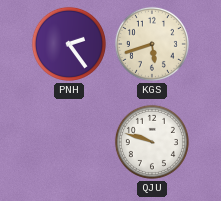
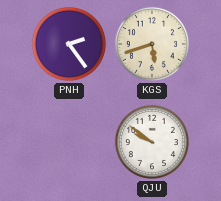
QJU: 9:48 -> 9:51
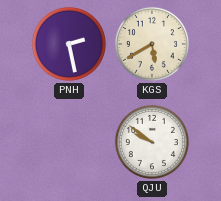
PNH: 2:24 -> 2:28
KGS: 5:42 -> 5:40
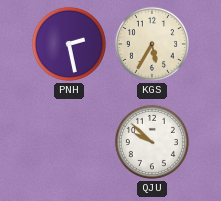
KGS: 5:40 -> 5:35
QJU: 9:51 -> 9:52
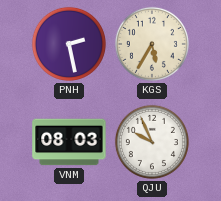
VNM: none -> 08:03
QJU: 9:52 -> 9:56
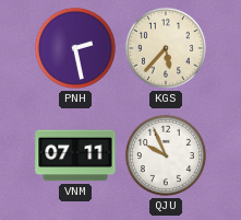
KGS: 5:35 -> 5:37
VNM: 08:03 -> 07:11
